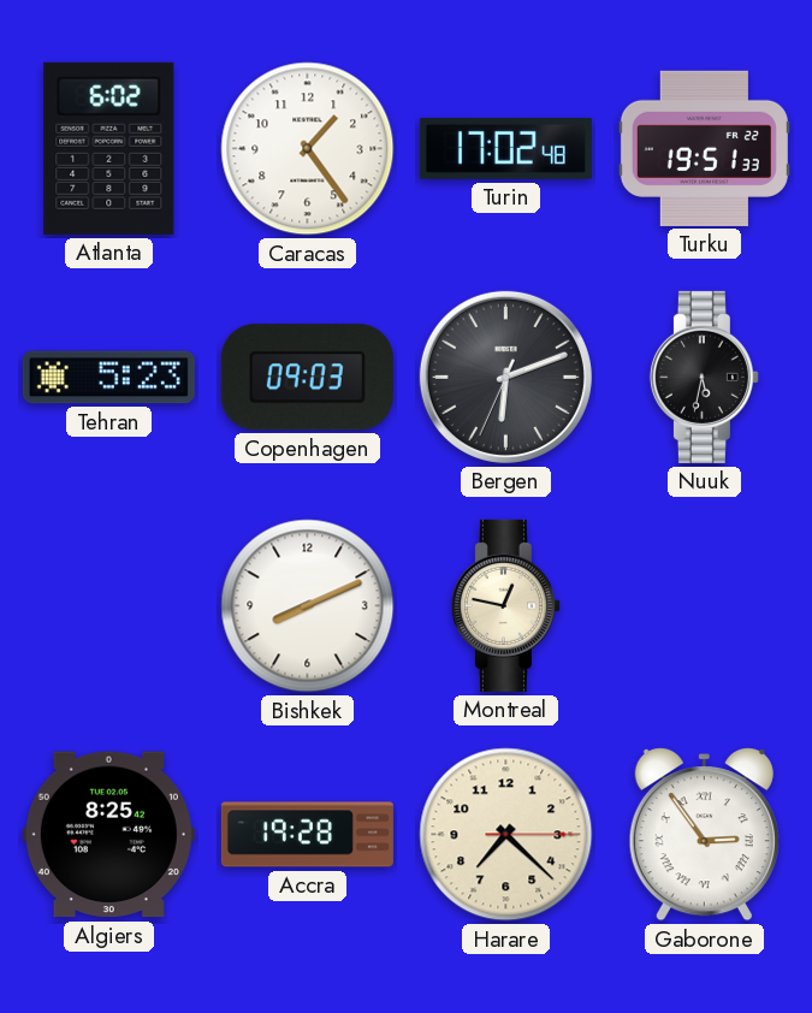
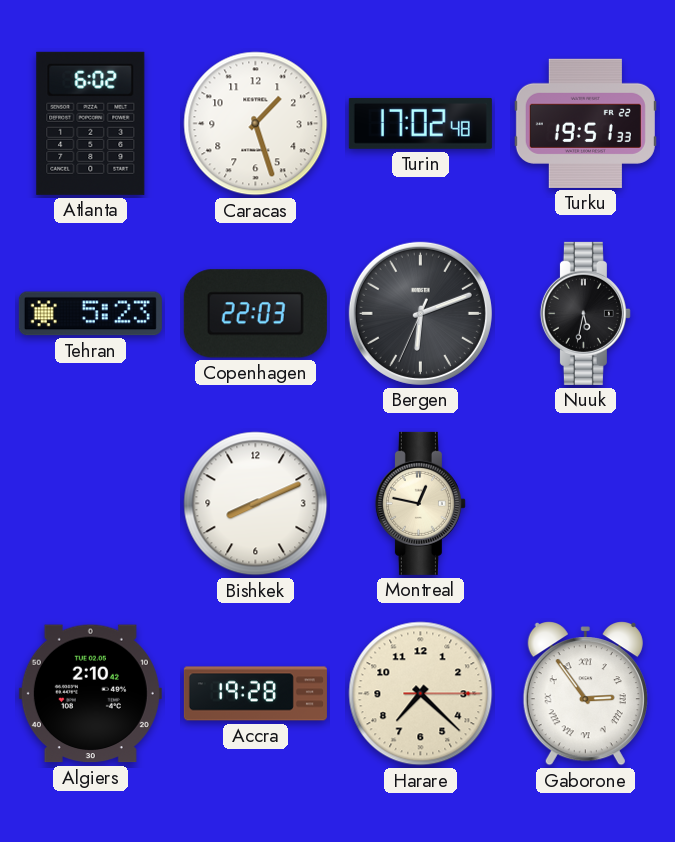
Caracas: 1:24 -> 1:27
Copenhagen: 09:03 -> 22:03
Algiers: 8:25 -> 2:10
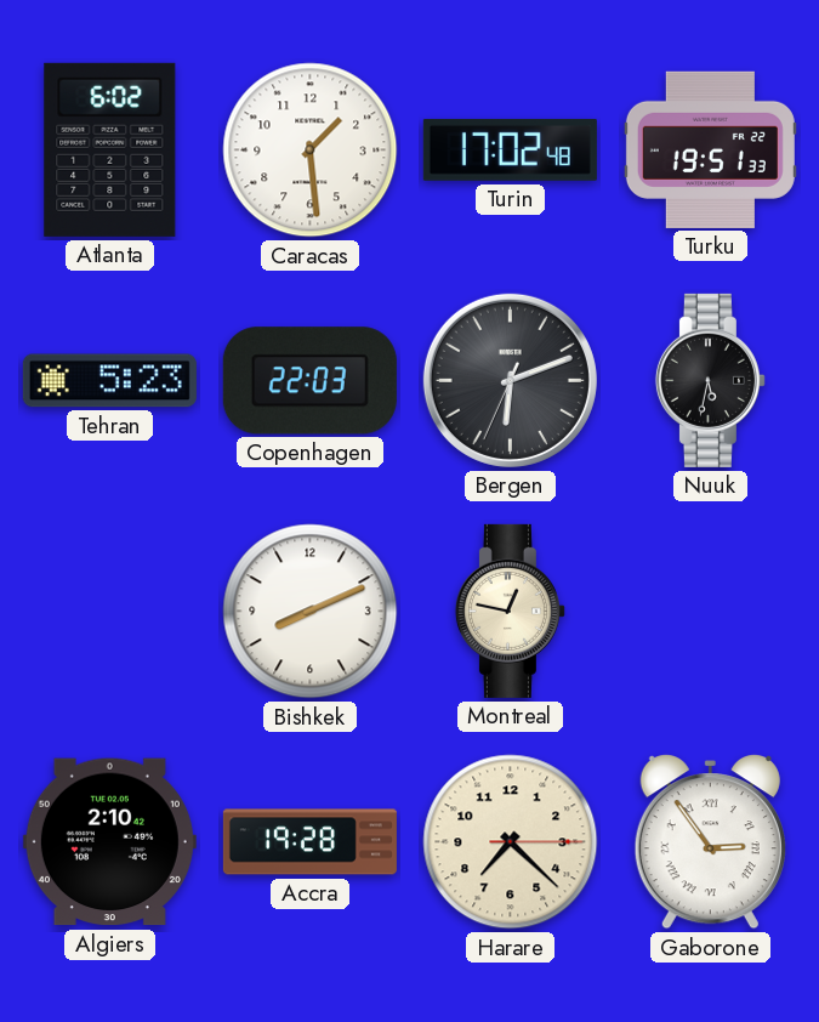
Caracas: 1:27 -> 1:29
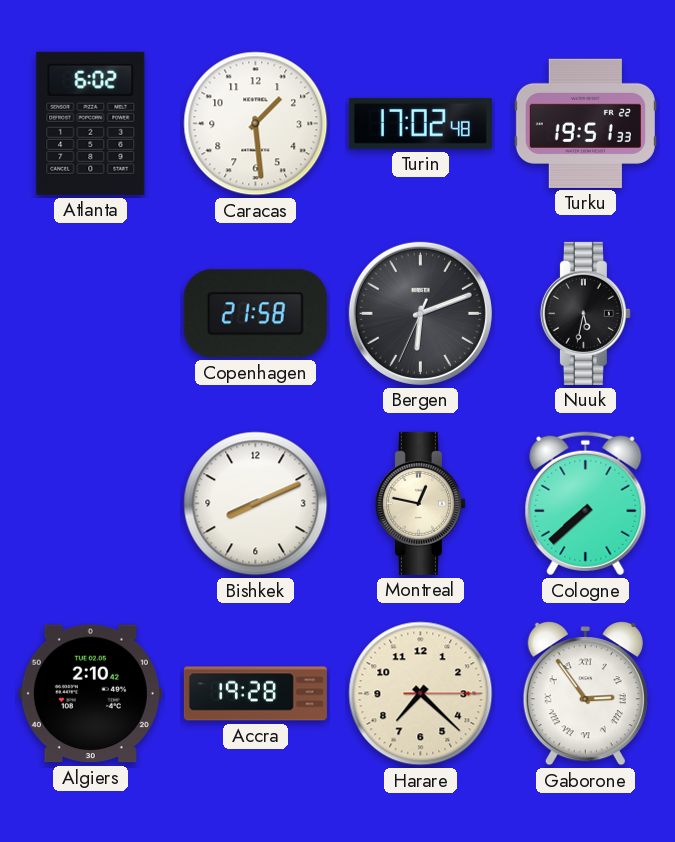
Tehran: 5:23 -> none
Copenhagen: 22:03 -> 21:58
Cologne: none -> 7:38
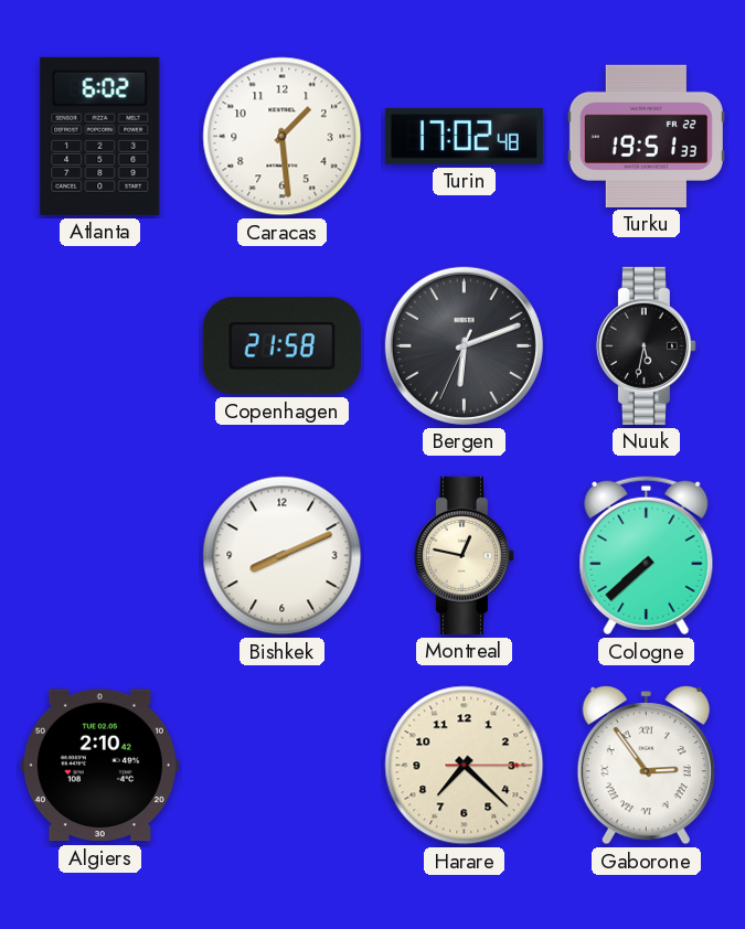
Accra: 19:28 -> none
